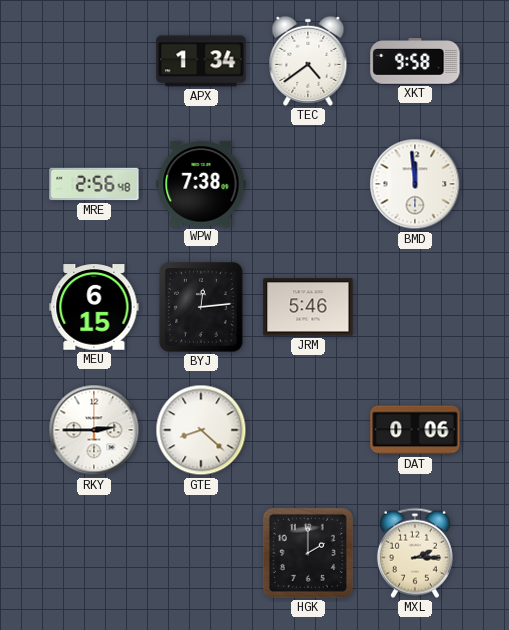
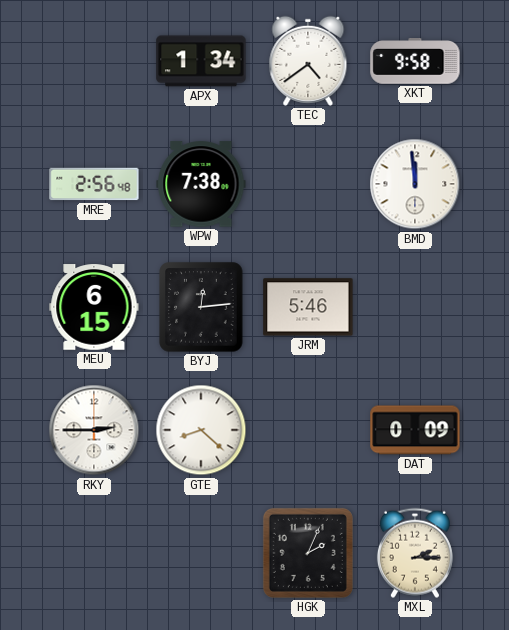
DAT: 0:06 -> 0:09
HGK: 2:00 -> 2:04
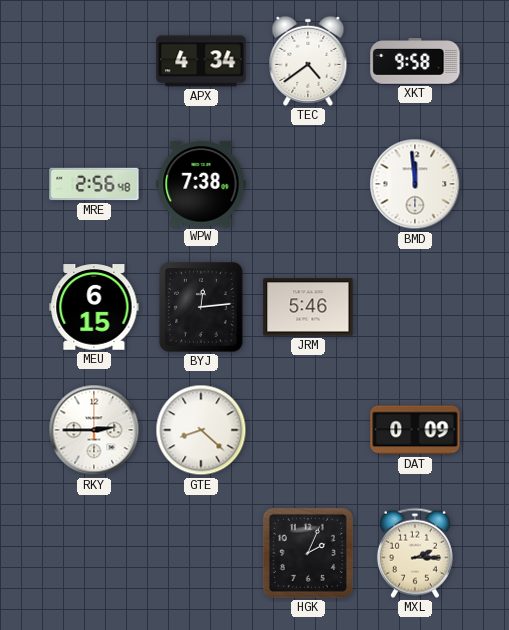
APX: 1:34 -> 4:34
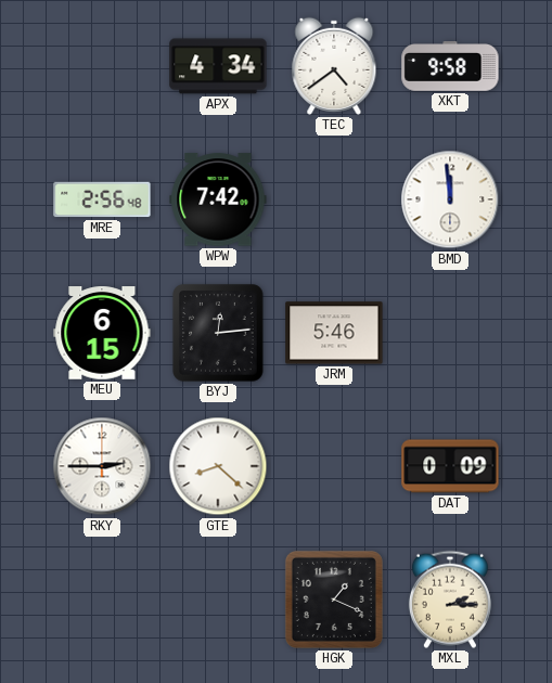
WPW: 7:38 -> 7:42
HGK: 2:04 -> 1:19
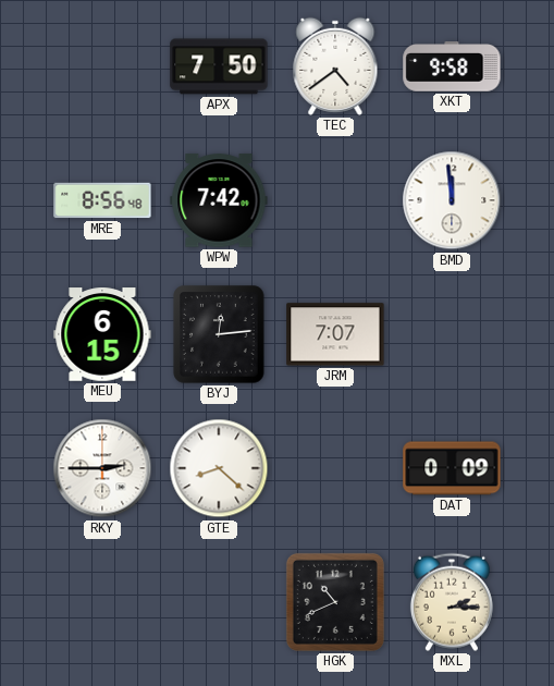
APX: 4:34 -> 7:50
MRE: 2:56 -> 8:56
JRM: 5:46 -> 7:07
HGK: 1:19 -> 10:41
